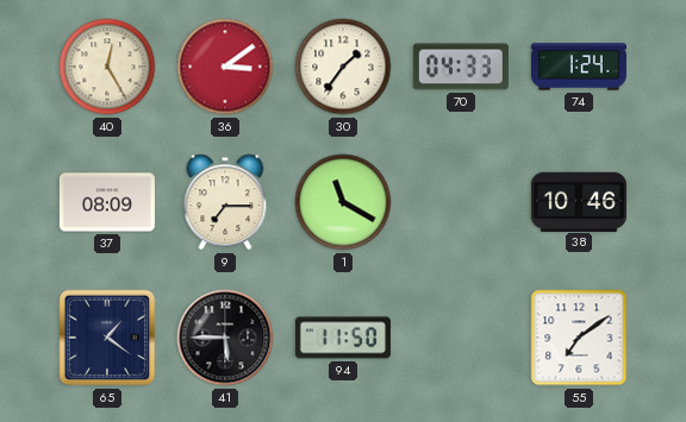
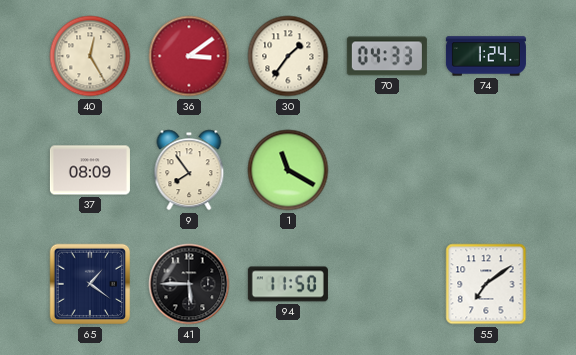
9: 7:15 -> 7:54
38: 10:46 -> none
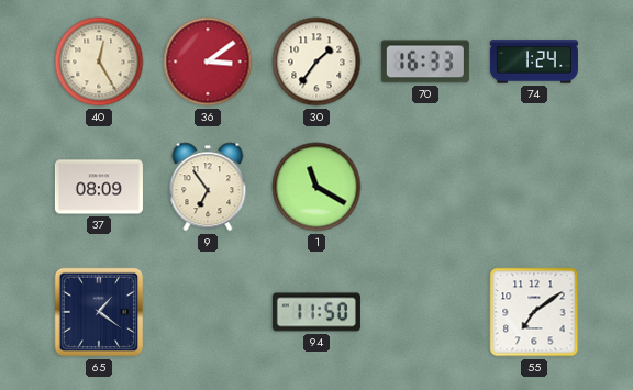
70: 04:33 -> 16:33
9: 7:54 -> 6:54
41: 5:45 -> none
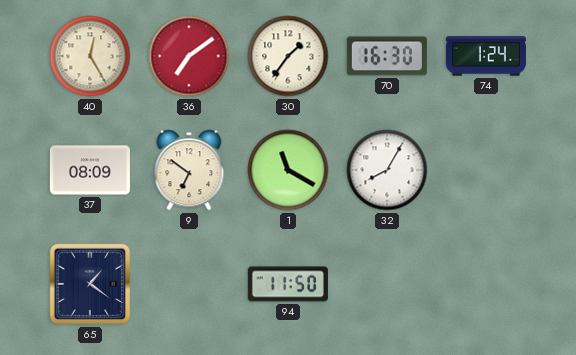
36: 3:09 -> 7:09
70: 16:33 -> 16:30
9: 6:54 -> 6:51
32: none -> 8:05
55: 7:09 -> none
